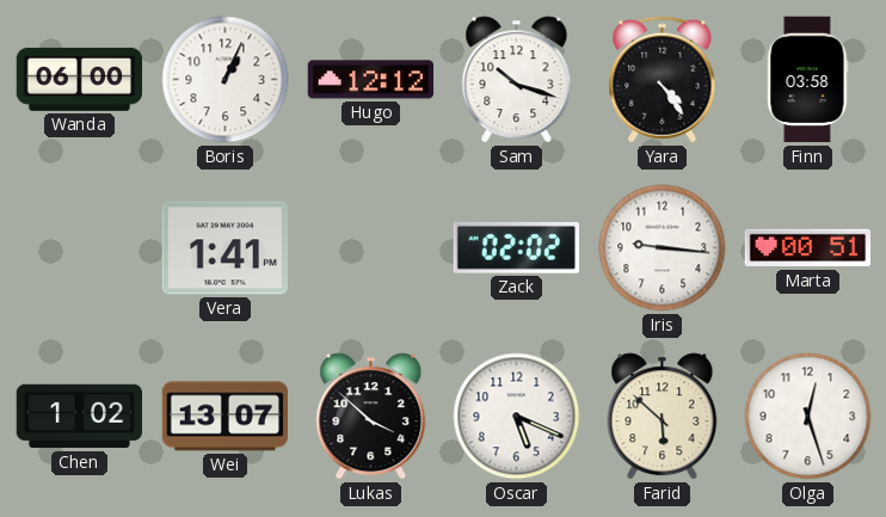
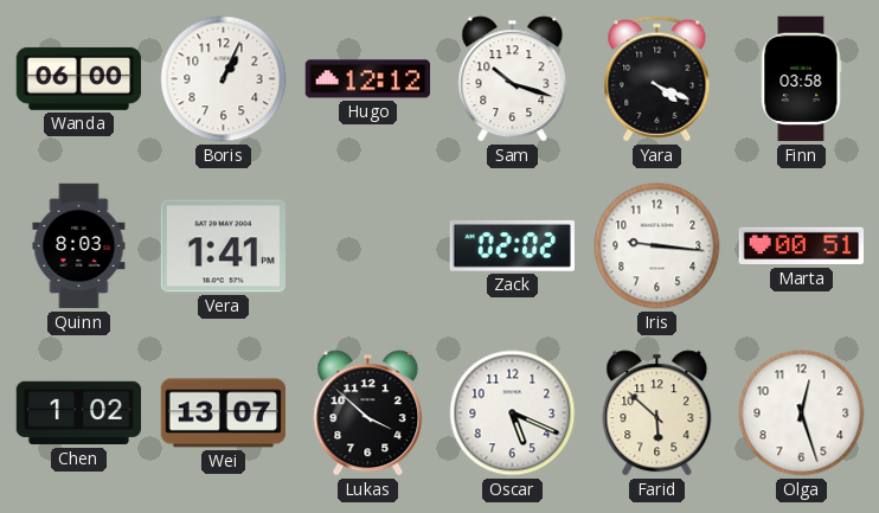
Yara: 4:24 -> 4:19
Quinn: none -> 8:03
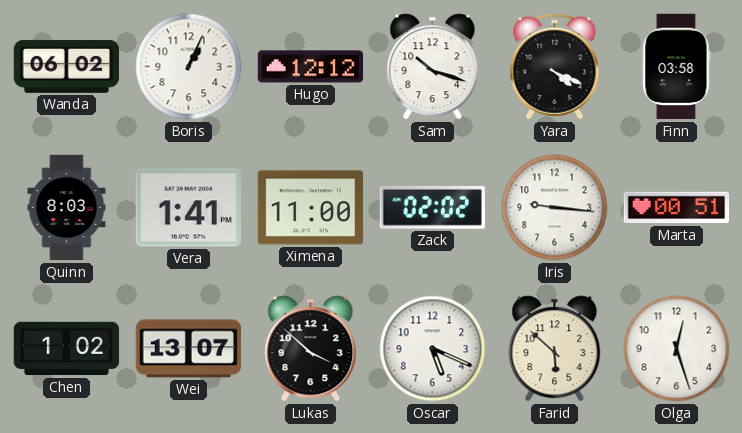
Wanda: 06:00 -> 06:02
Ximena: none -> 11:00
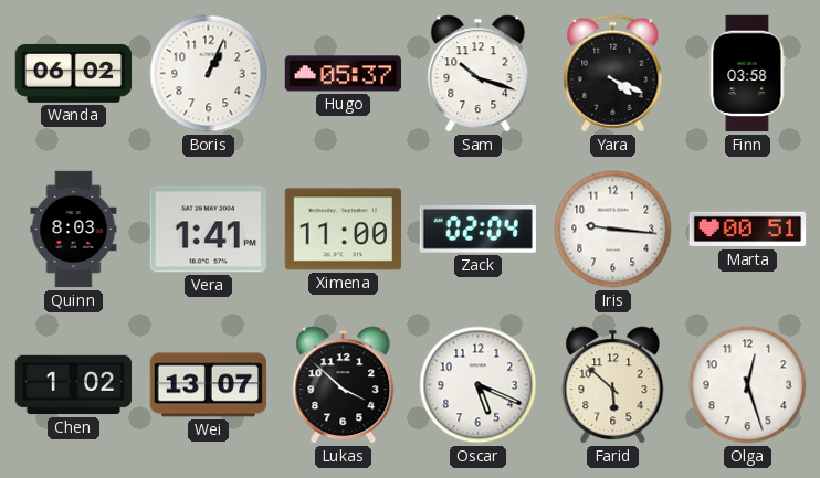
Hugo: 12:12 -> 05:37
Zack: 02:02 -> 02:04
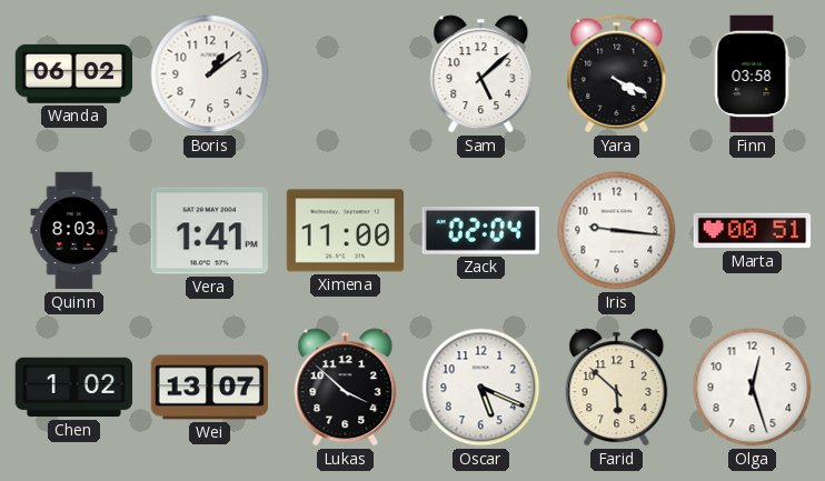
Boris: 1:04 -> 1:09
Hugo: 05:37 -> none
Sam: 10:18 -> 5:08
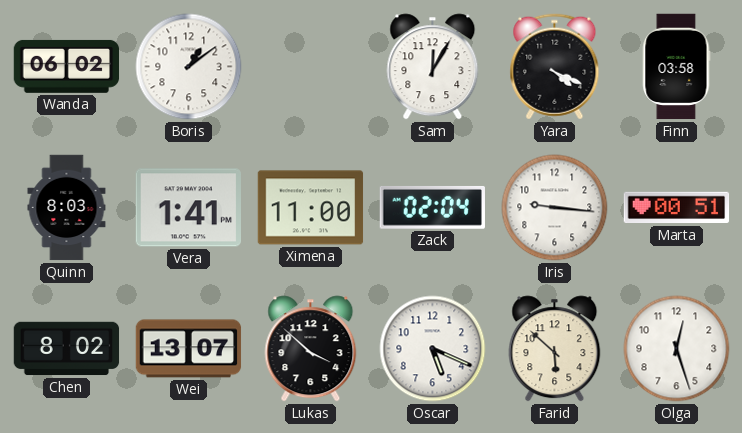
Sam: 5:08 -> 12:05
Chen: 1:02 -> 8:02
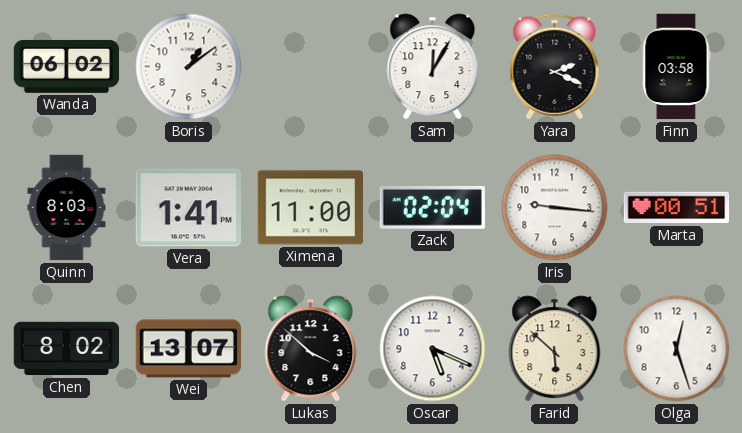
Yara: 4:19 -> 2:19
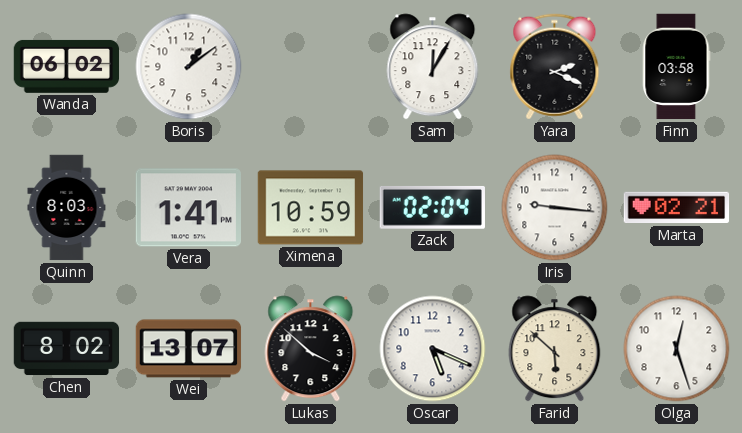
Ximena: 11:00 -> 10:59
Marta: 00:51 -> 02:21
